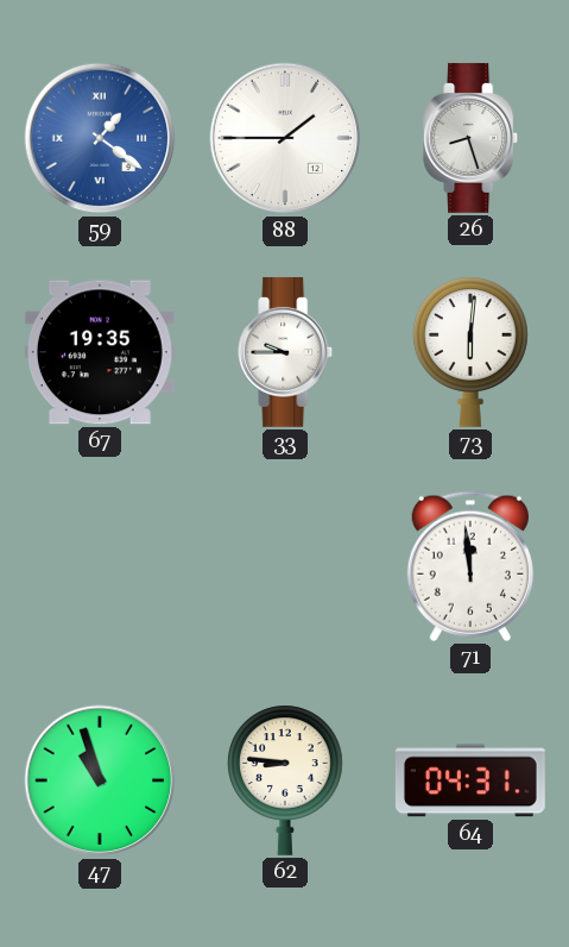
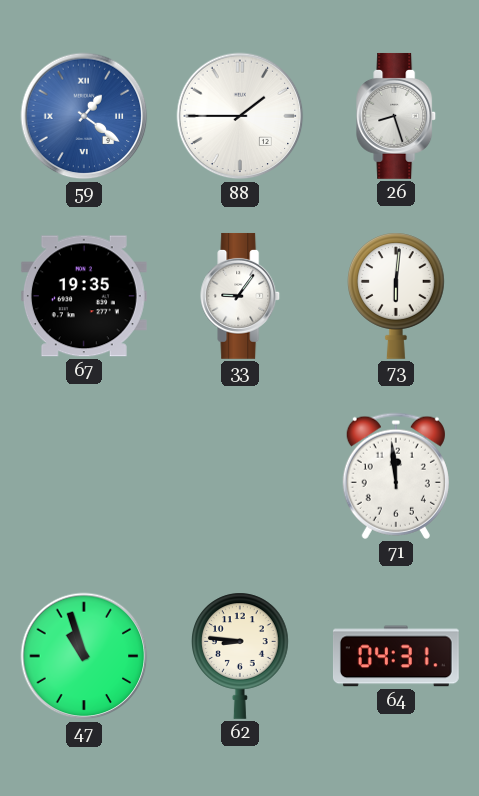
33: 9:45 -> 9:06
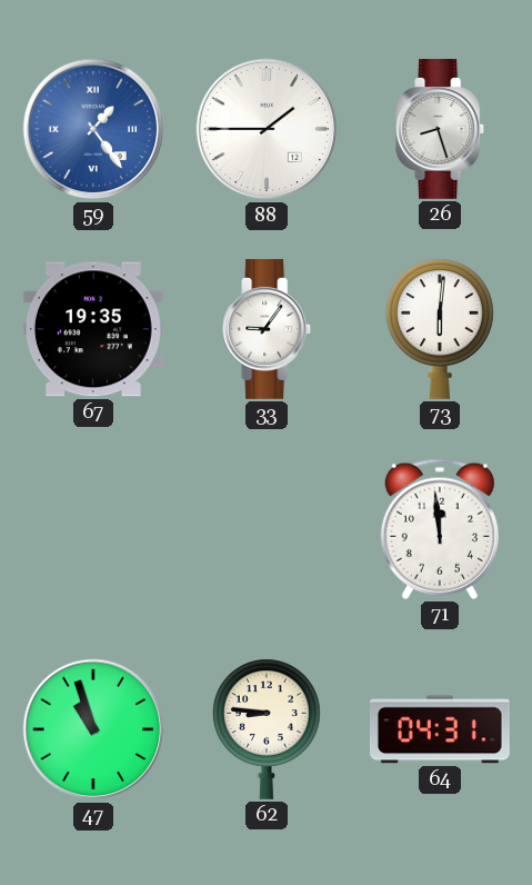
59: 1:21 -> 1:24
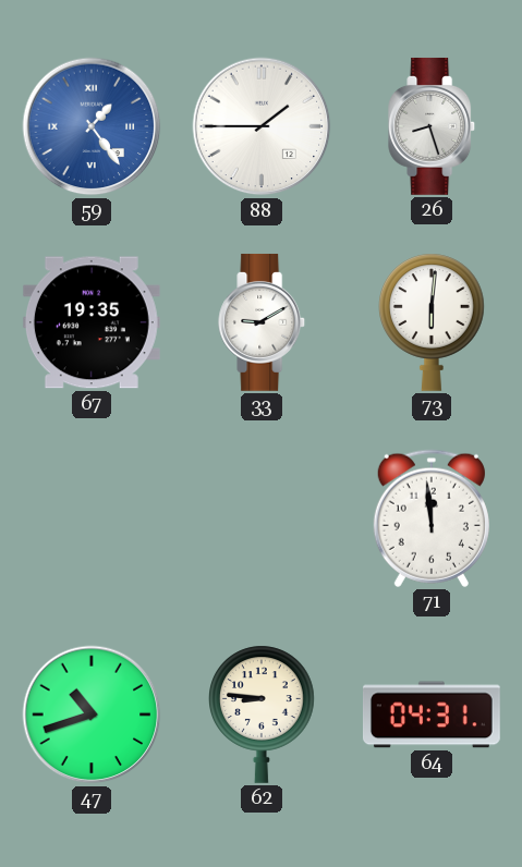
33: 9:06 -> 9:10
47: 10:57 -> 10:42
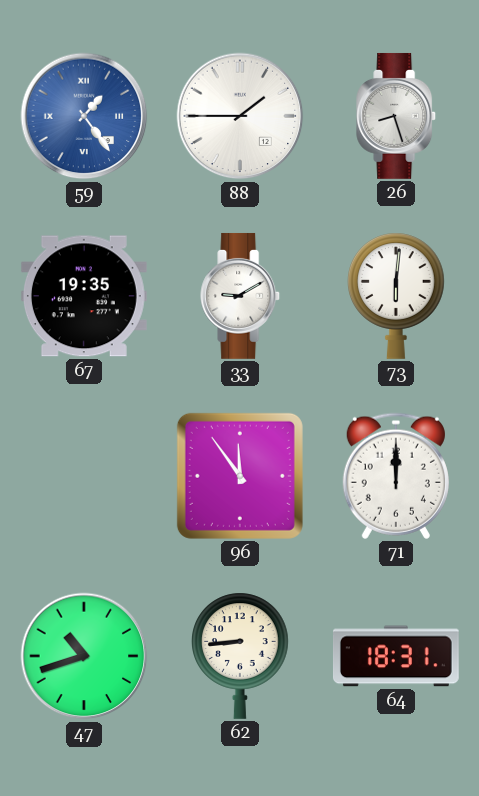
96: none -> 11:54
71: 11:59 -> 12:00
62: 8:46 -> 8:44
64: 04:31 -> 18:31
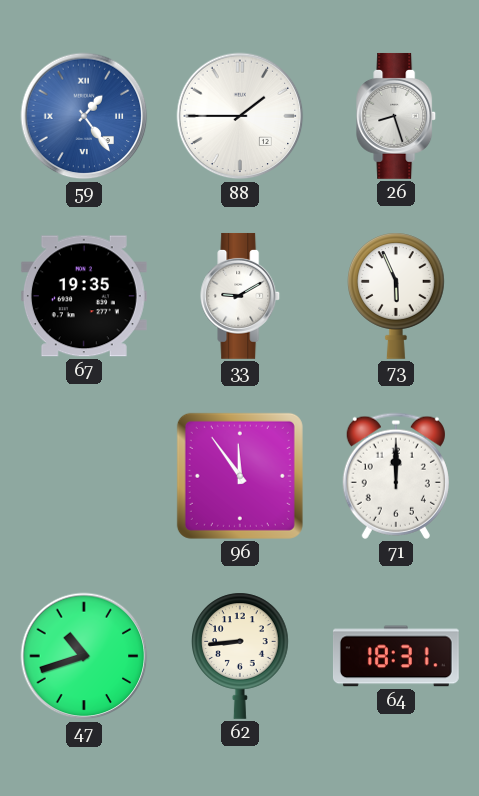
73: 6:01 -> 5:56
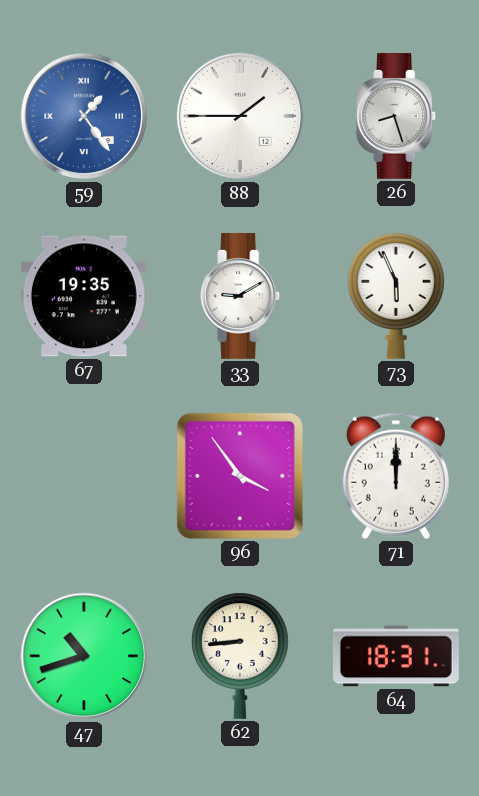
96: 11:54 -> 3:54
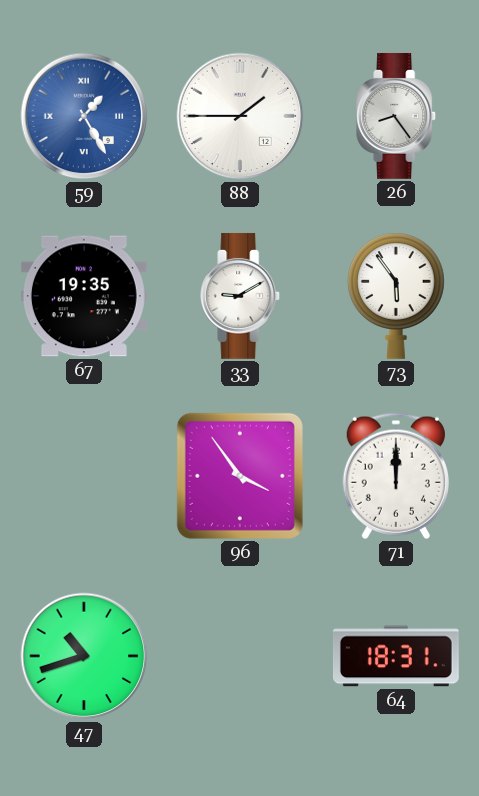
59: 1:24 -> 1:25
26: 8:27 -> 8:24
73: 5:56 -> 5:54
62: 8:44 -> none
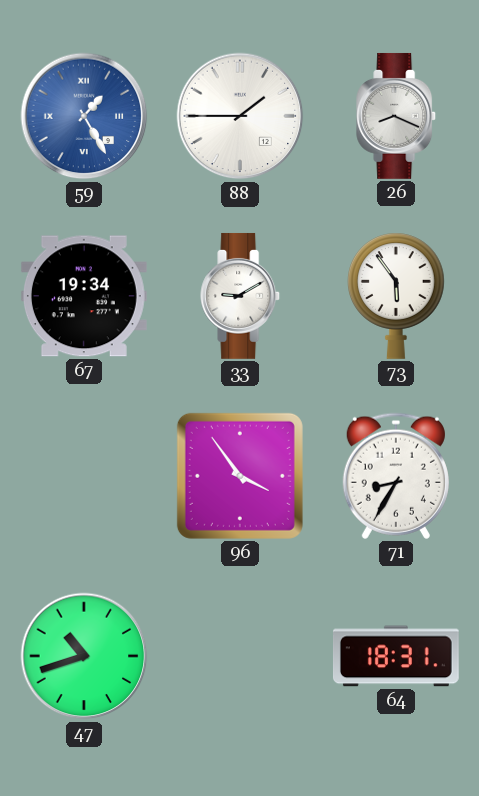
26: 8:24 -> 8:19
67: 19:35 -> 19:34
71: 12:00 -> 8:35
